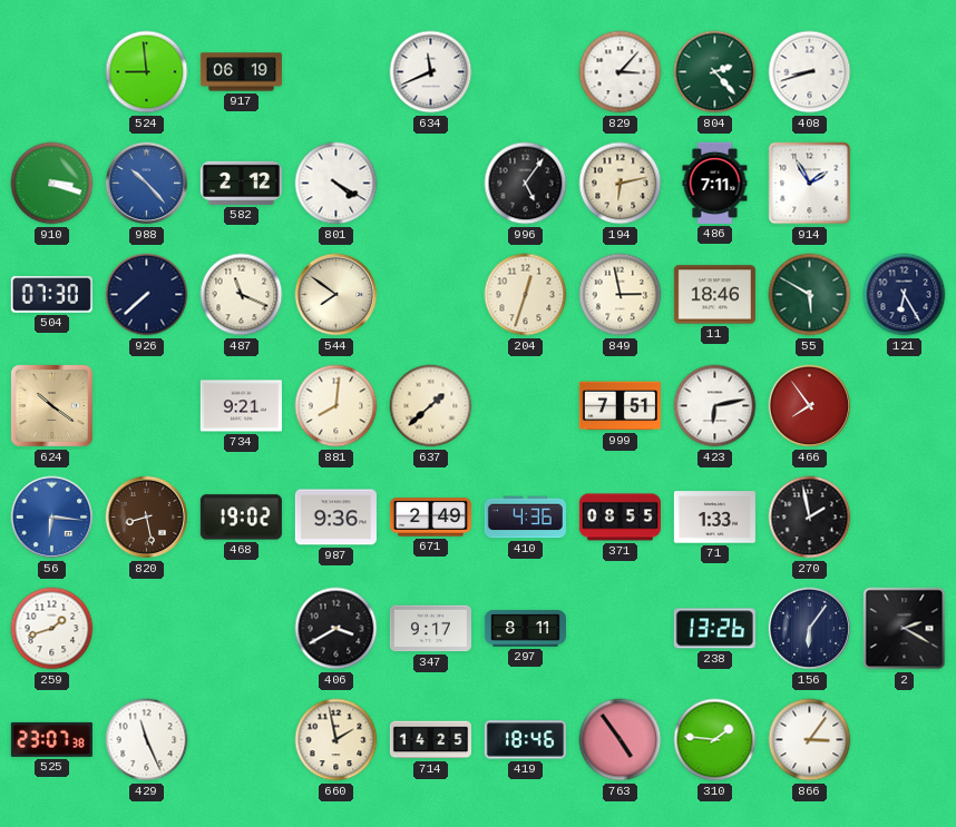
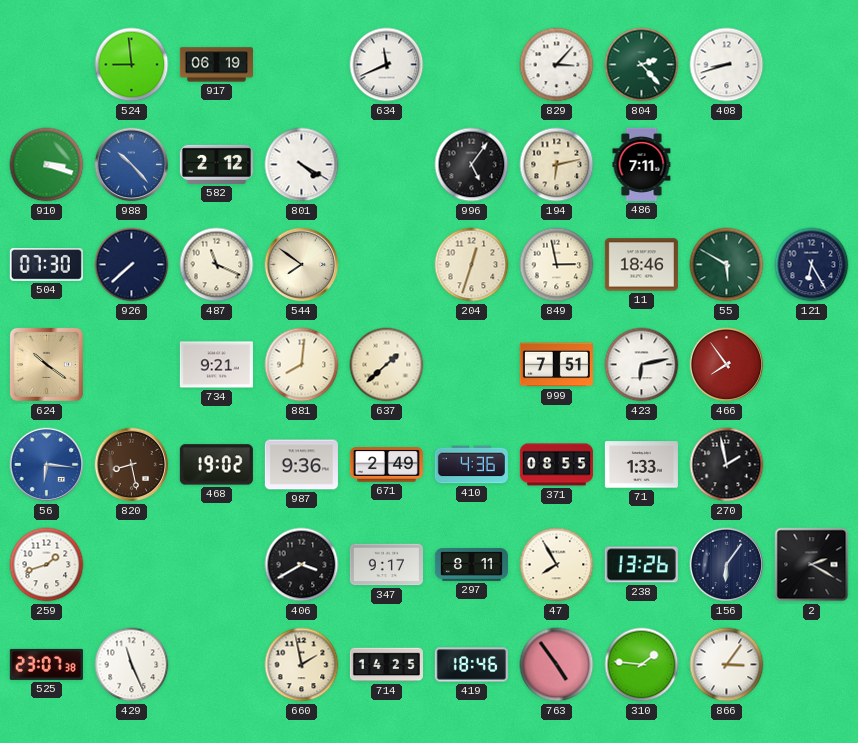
914: 1:55 -> none
47: none -> 7:55
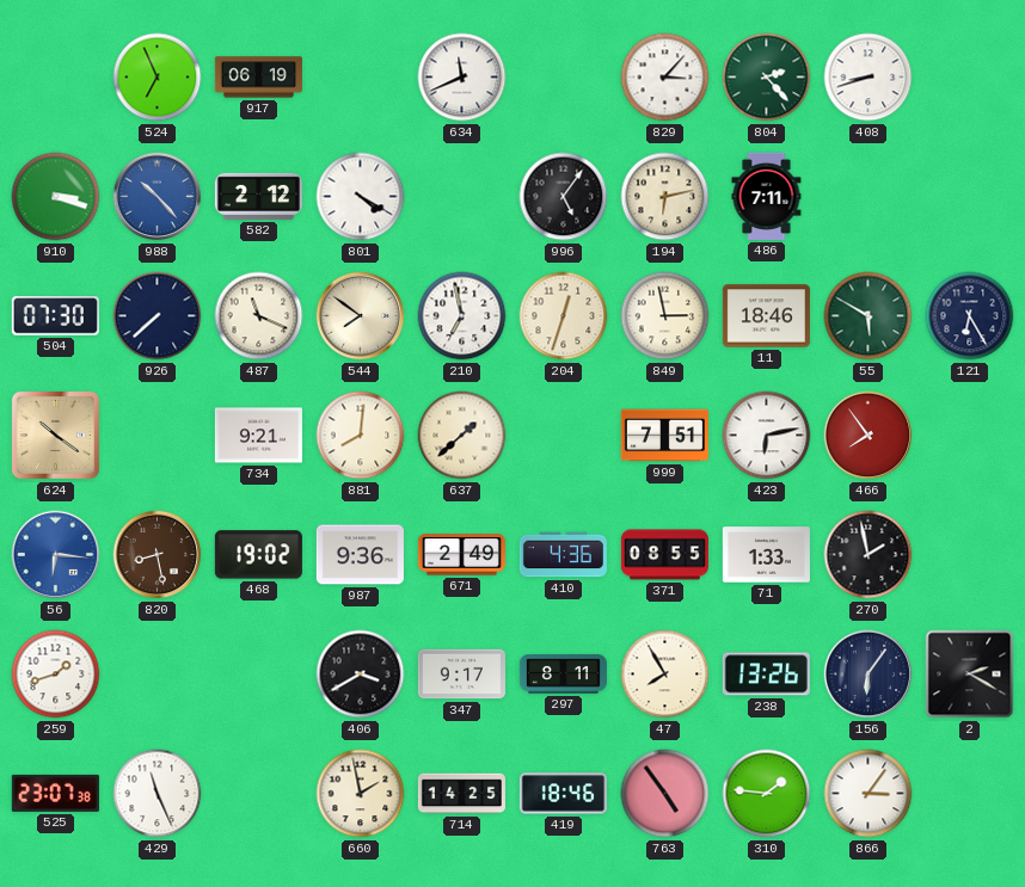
524: 8:59 -> 6:56
210: none -> 6:58
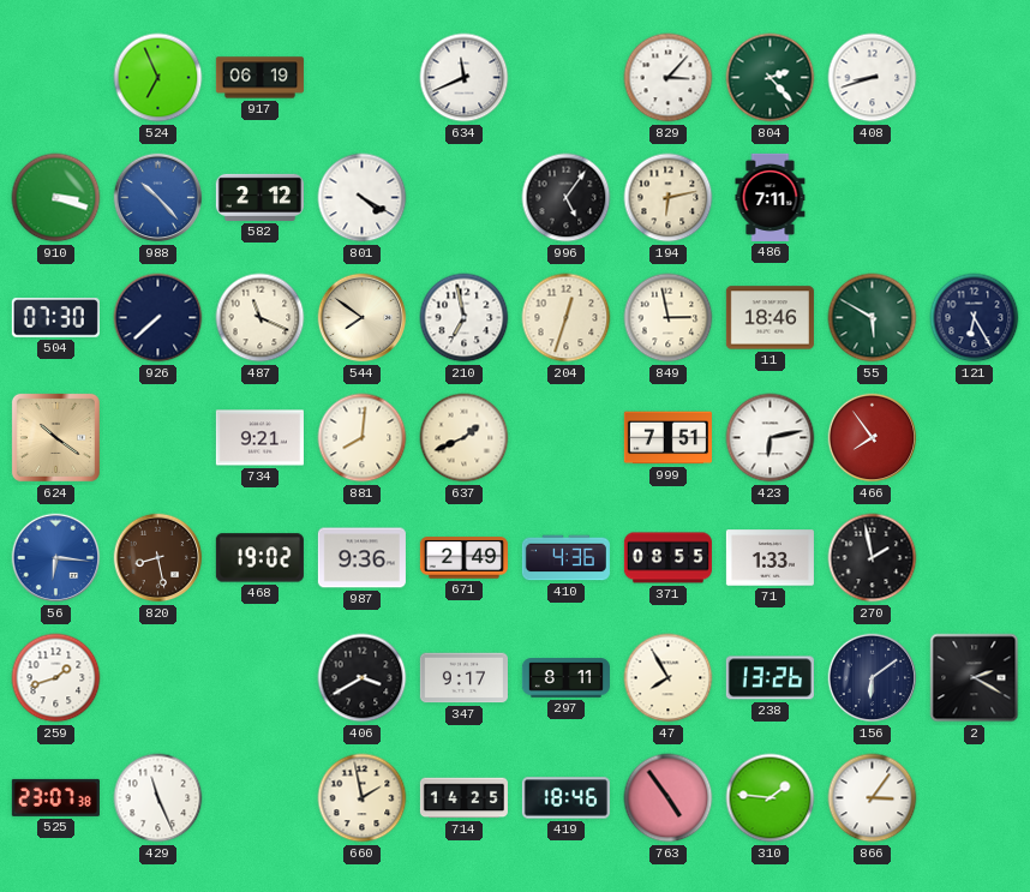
637: 1:38 -> 1:41
156: 6:06 -> 6:09
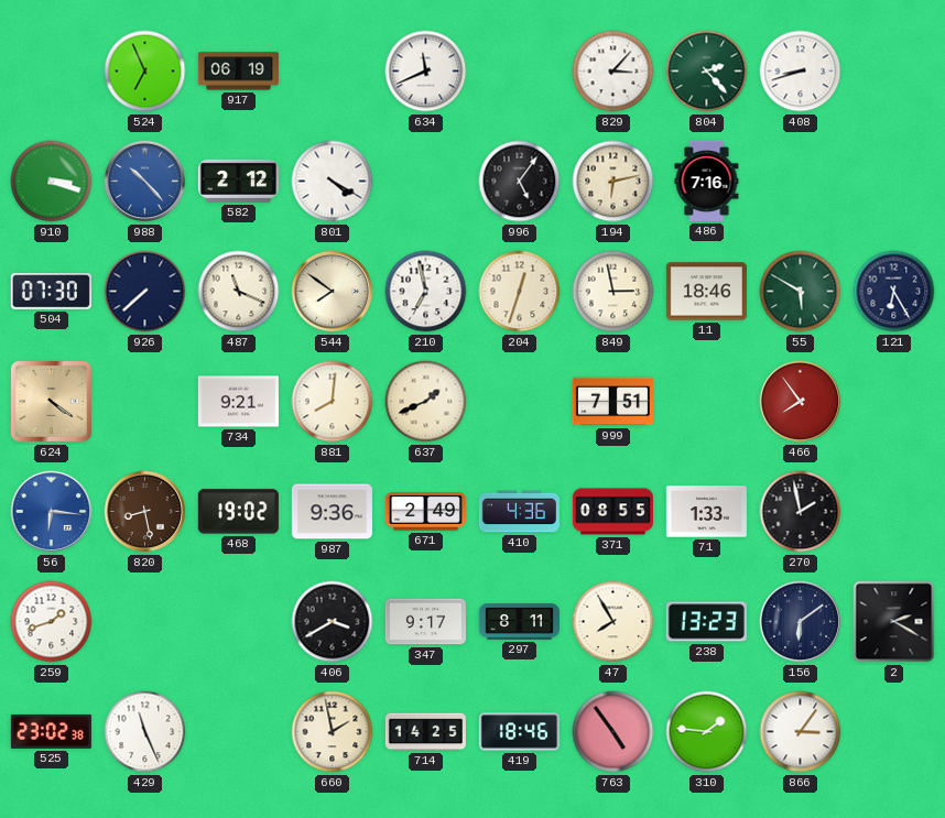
486: 7:11 -> 7:16
624: 10:21 -> 4:21
423: 6:13 -> none
238: 13:26 -> 13:23
525: 23:07 -> 23:02
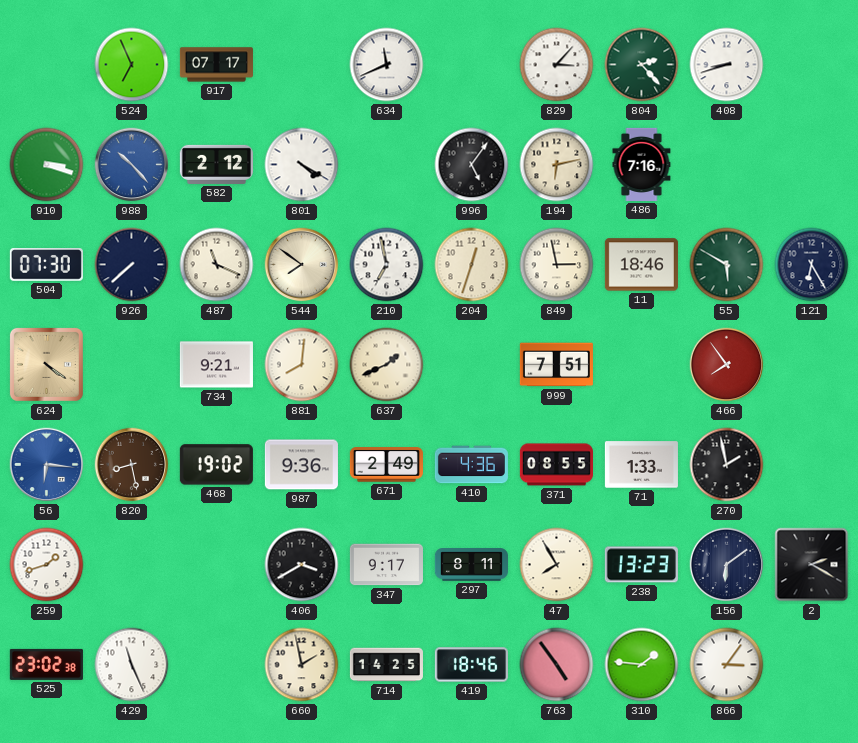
917: 06:19 -> 07:17
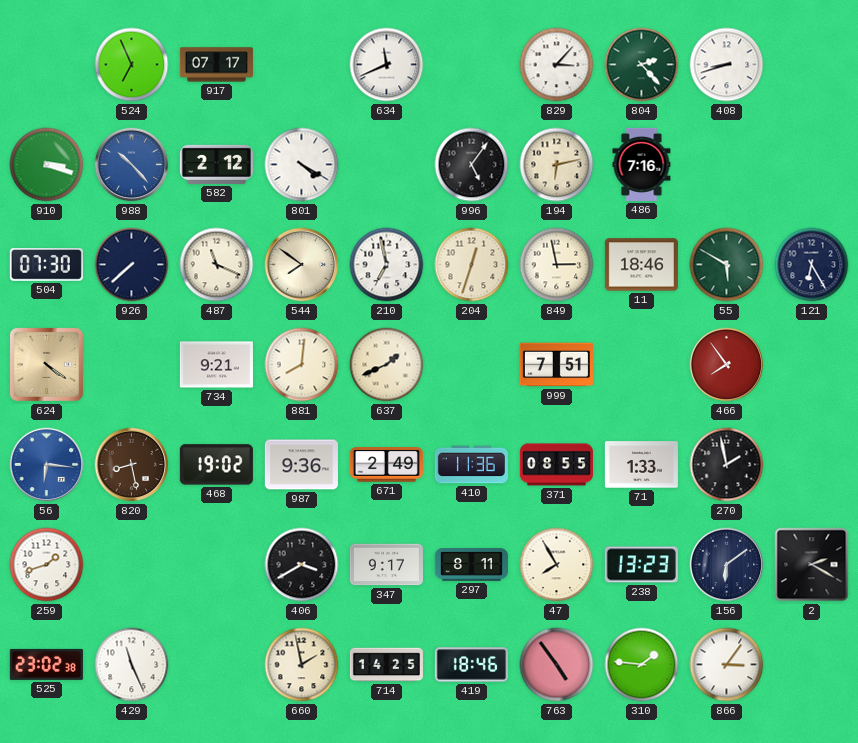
410: 4:36 -> 11:36
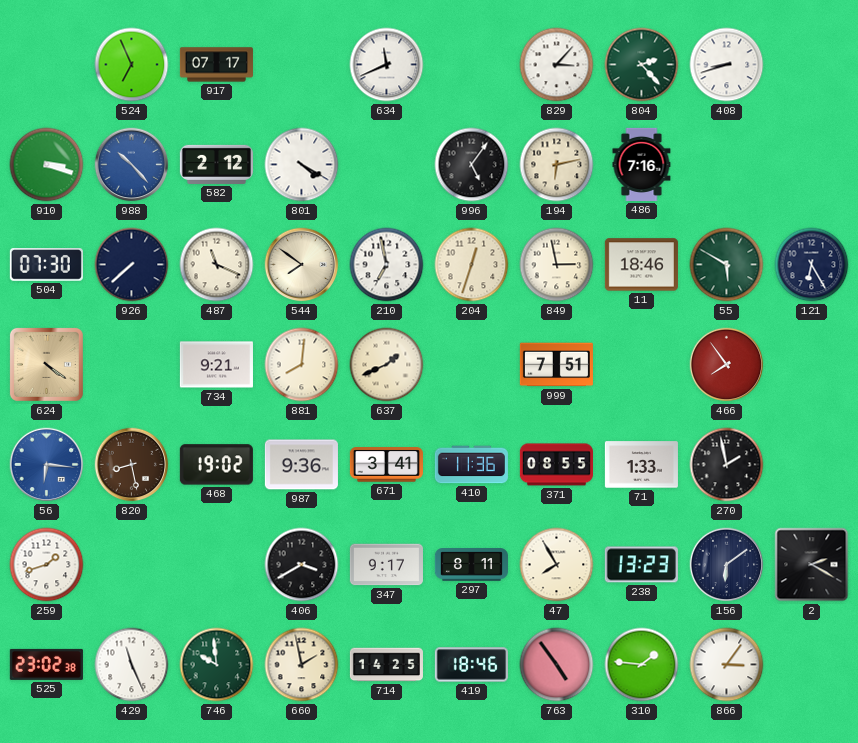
671: 2:49 -> 3:41
746: none -> 9:59
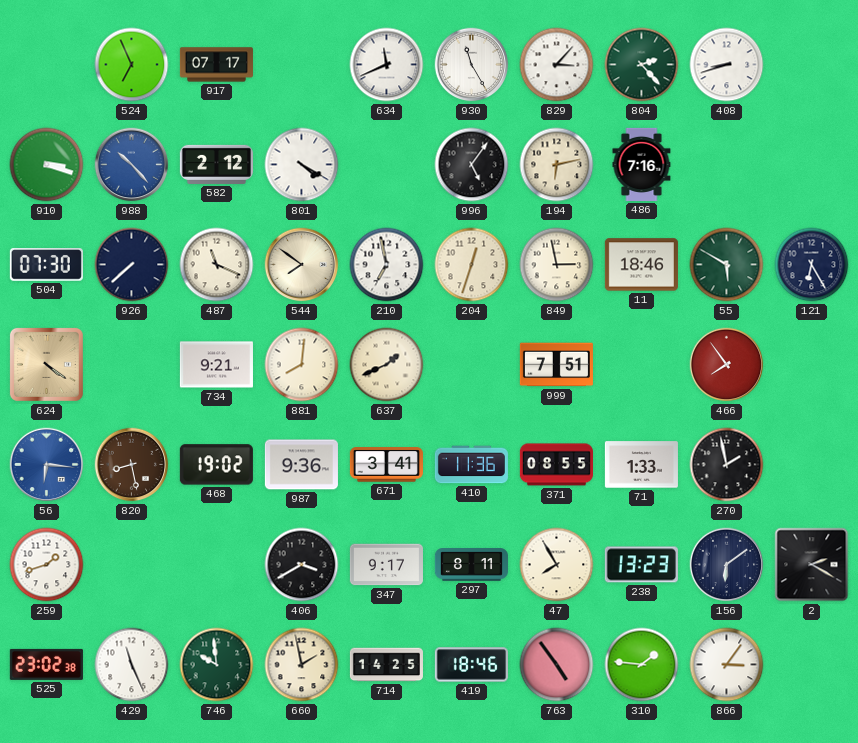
930: none -> 11:25
